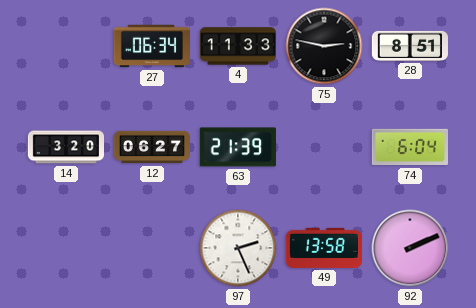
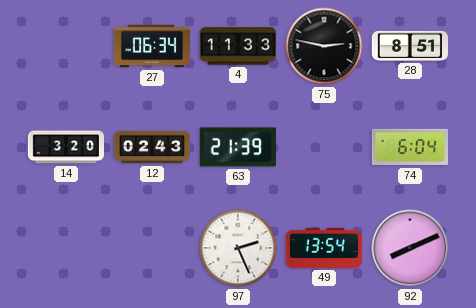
12: 06:27 -> 02:43
49: 13:58 -> 13:54
92: 2:11 -> 8:11
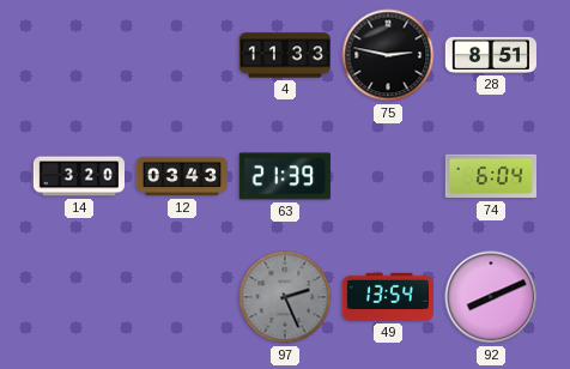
27: 06:34 -> none
12: 02:43 -> 03:43
97 dial: white -> grey
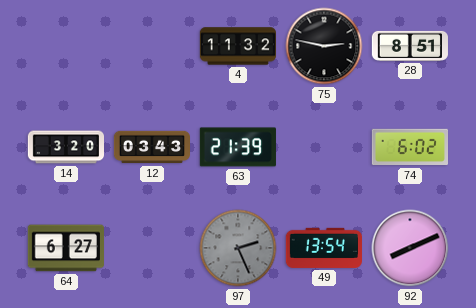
4: 11:33 -> 11:32
74: 6:04 -> 6:02
64: none -> 6:27
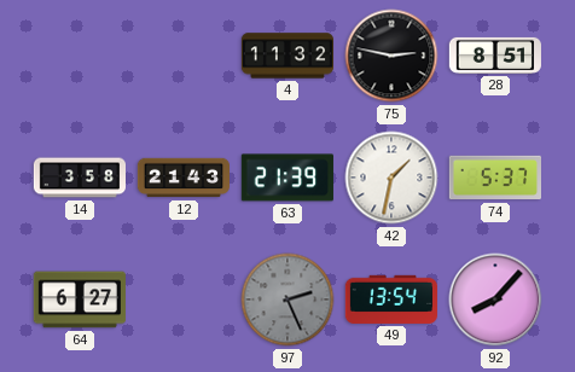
14: 3:20 -> 3:58
12: 03:43 -> 21:43
42: none -> 1:32
74: 6:02 -> 5:37
92: 8:11 -> 8:07
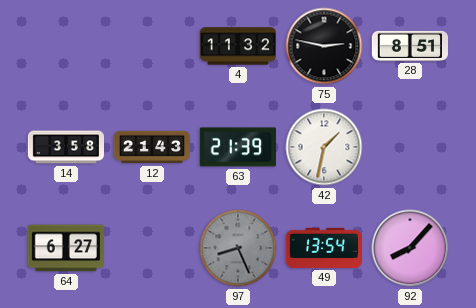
74: 5:37 -> none
97: 2:26 -> 8:26
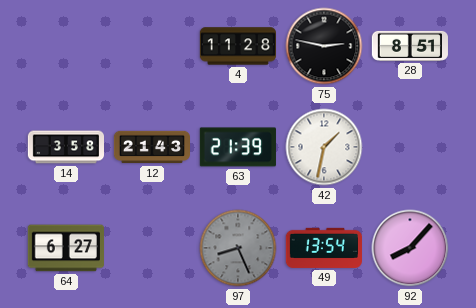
4: 11:32 -> 11:28
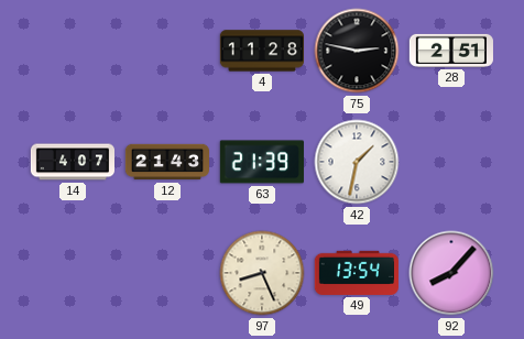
28: 8:51 -> 2:51
14: 3:58 -> 4:07
64: 6:27 -> none
97 dial: grey -> cream
